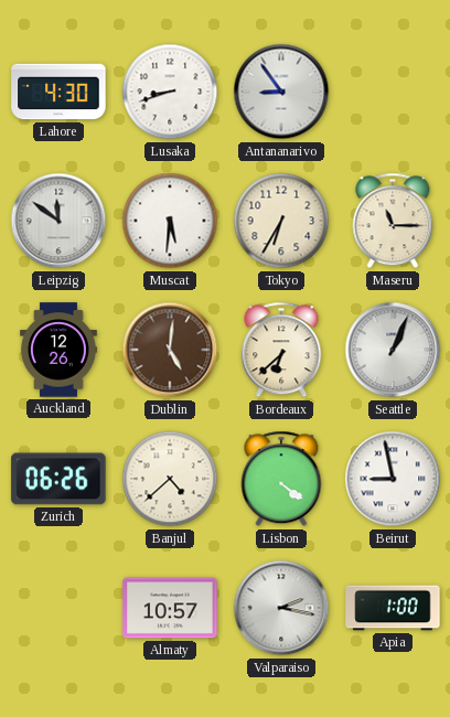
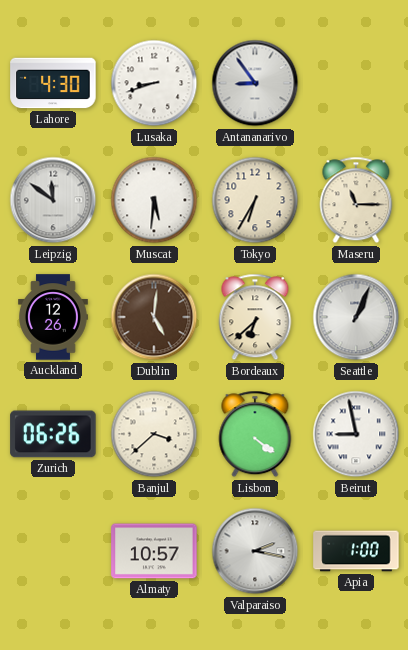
Banjul: 4:38 -> 3:38
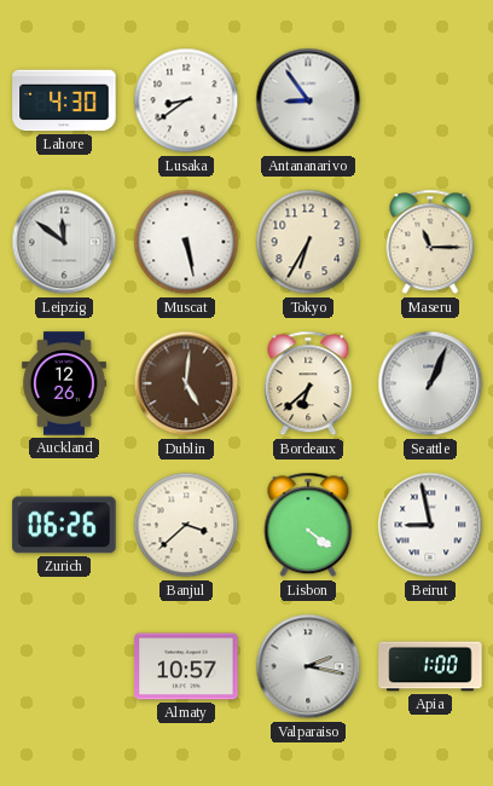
Lusaka: 8:42 -> 8:39
Muscat: 5:31 -> 5:28
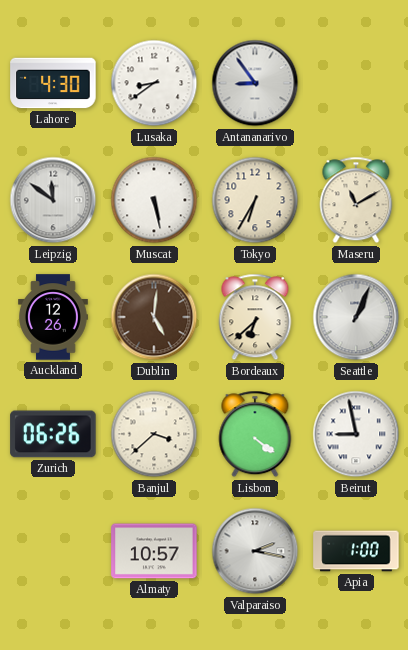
Maseru: 11:15 -> 11:10
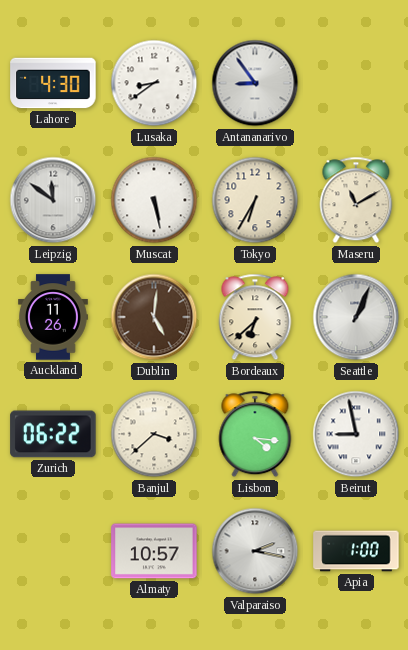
Auckland: 12:26 -> 11:26
Zurich: 06:26 -> 06:22
Lisbon: 4:21 -> 4:16
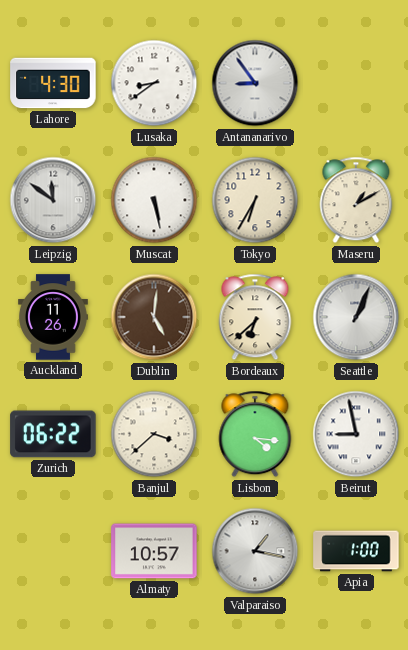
Maseru: 11:10 -> 1:10
Valparaiso: 2:17 -> 1:17
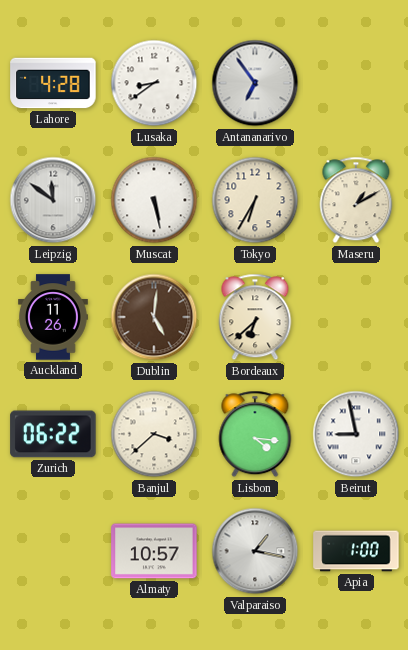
Lahore: 4:30 -> 4:28
Antananarivo: 8:54 -> 6:54
Seattle: 1:04 -> none
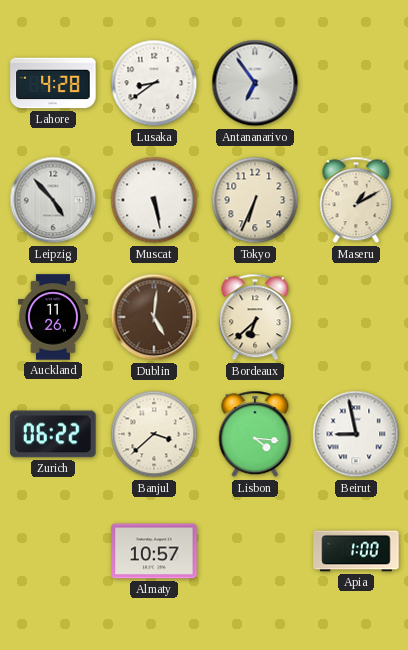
Leipzig: 11:51 -> 4:53
Tokyo: 6:35 -> 6:34
Valparaiso: 1:17 -> none
